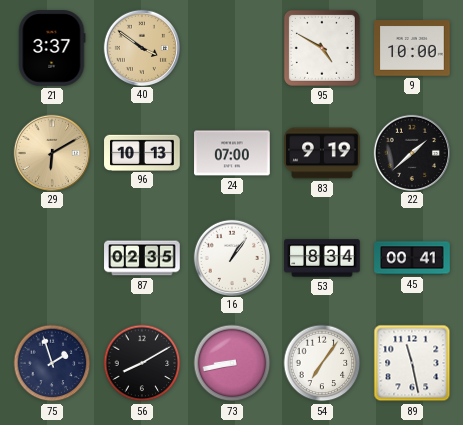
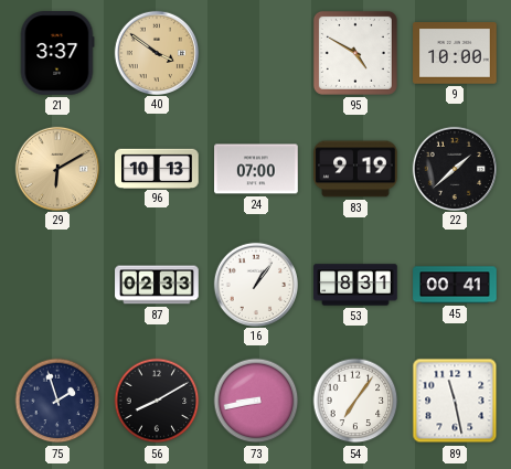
87: 02:35 -> 02:33
53: 8:34 -> 8:31
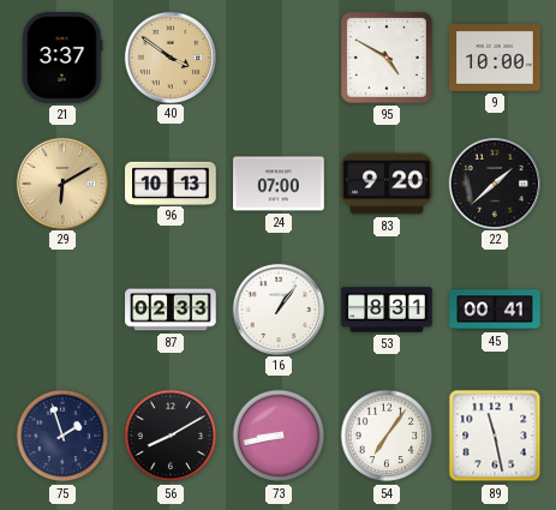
83: 9:19 -> 9:20
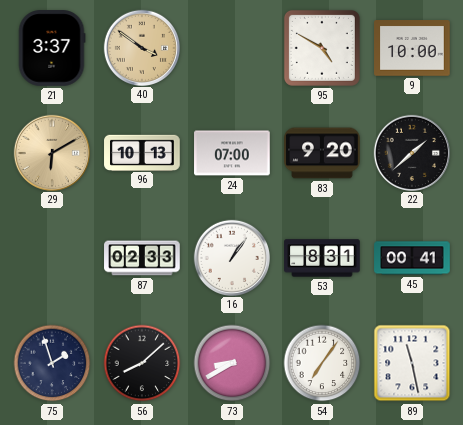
56: 8:10 -> 8:08
73: 8:43 -> 8:40
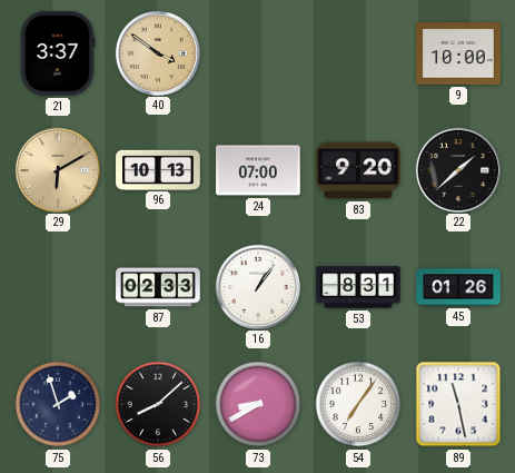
95: 4:50 -> none
45: 00:41 -> 01:26
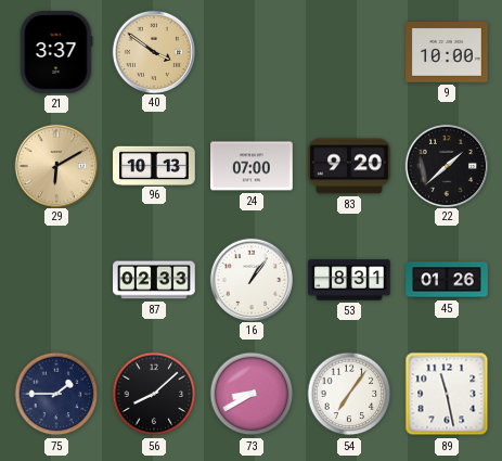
75: 1:57 -> 1:45
